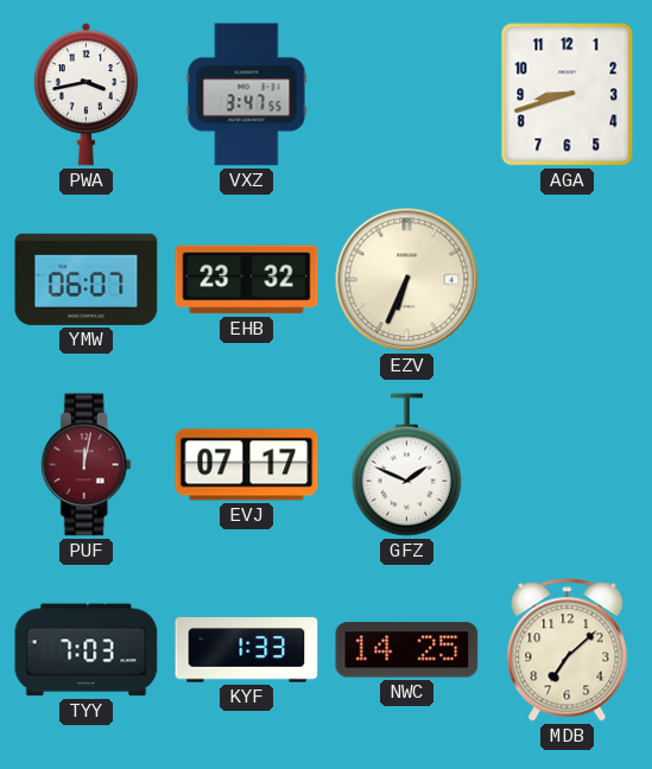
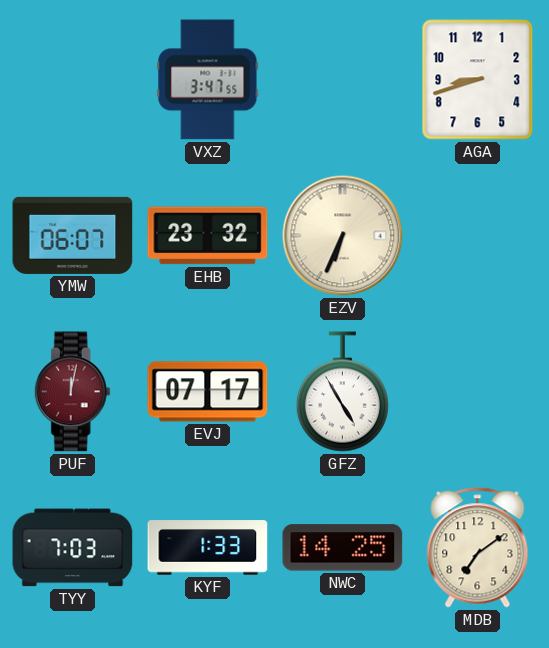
PWA: 3:43 -> none
GFZ: 1:49 -> 4:55
MDB: 7:08 -> 7:09
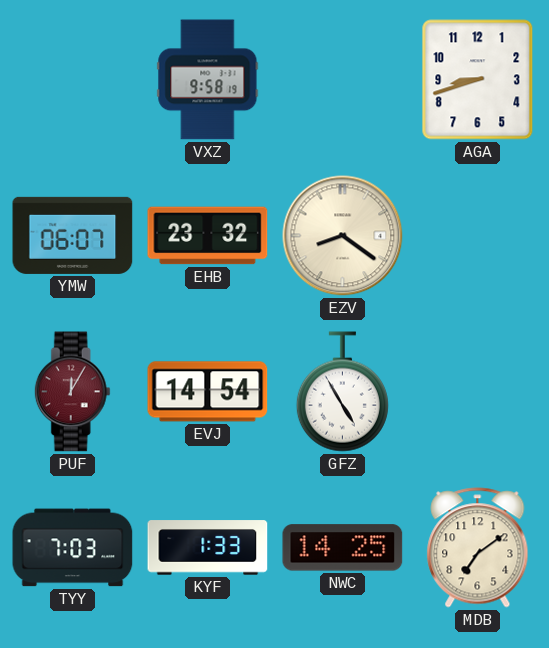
VXZ: 3:47 -> 9:58
EZV: 6:34 -> 8:21
PUF: 12:02 -> 12:05
EVJ: 07:17 -> 14:54
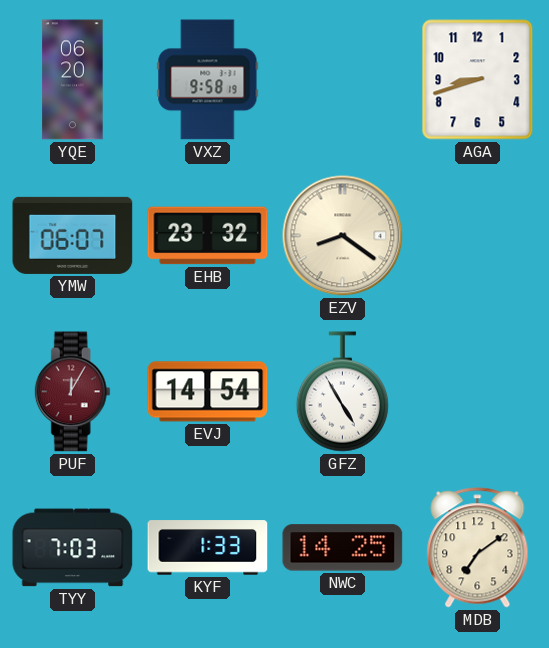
YQE: none -> 06:20
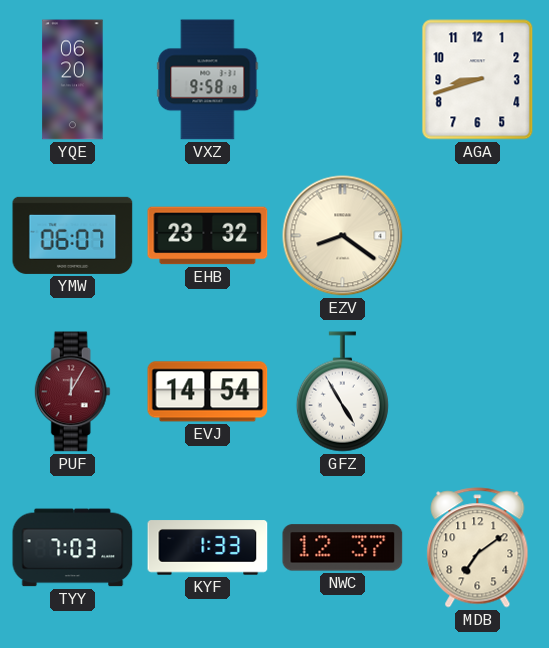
NWC: 14:25 -> 12:37
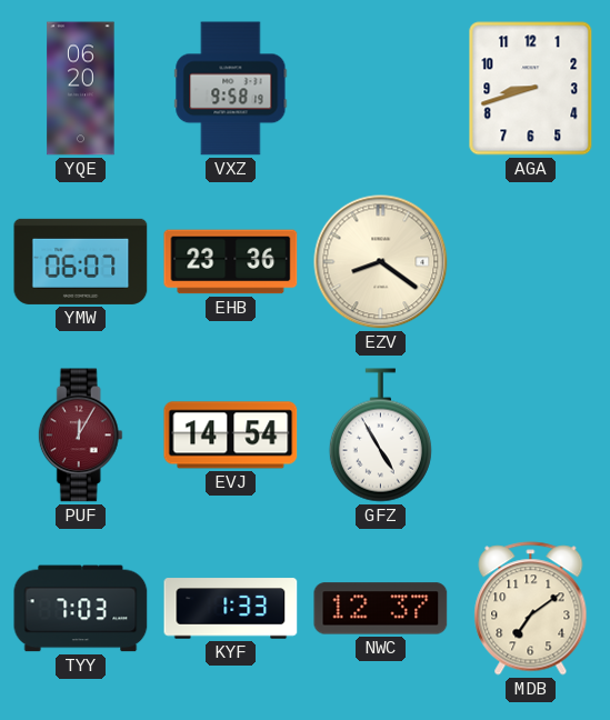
EHB: 23:32 -> 23:36
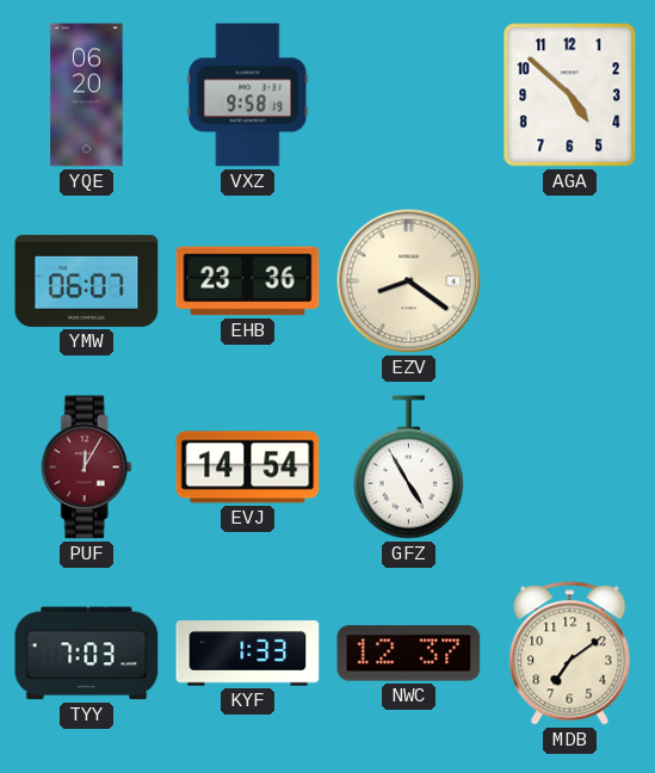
AGA: 8:42 -> 4:52
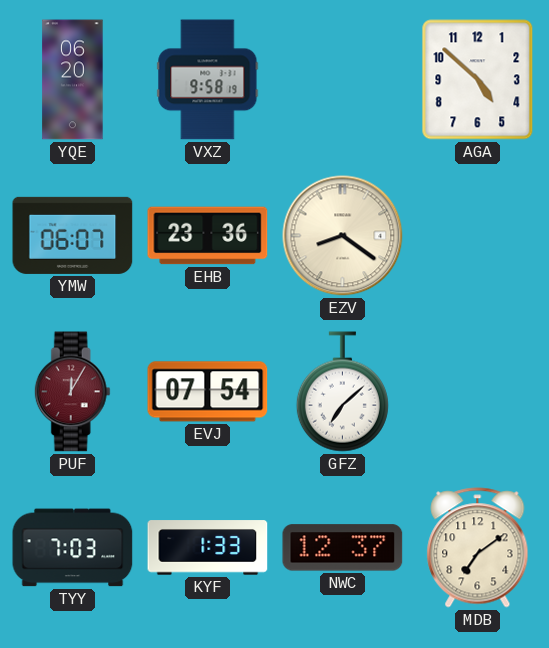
EVJ: 14:54 -> 07:54
GFZ: 4:55 -> 7:08
